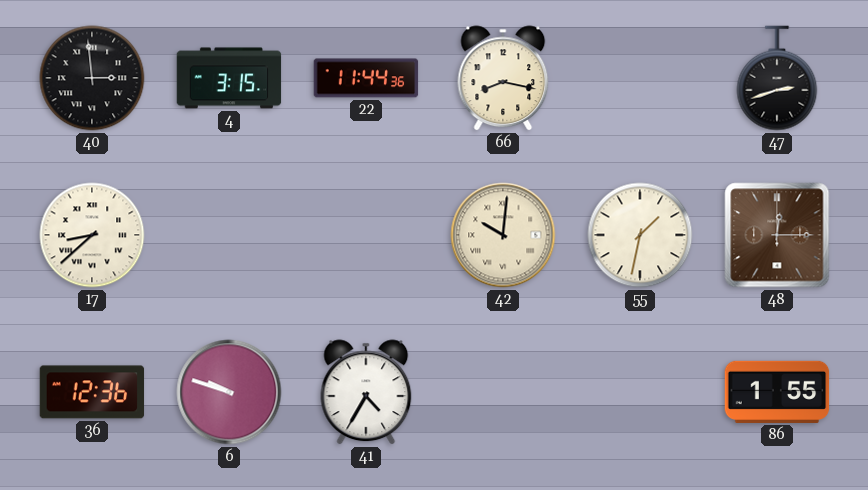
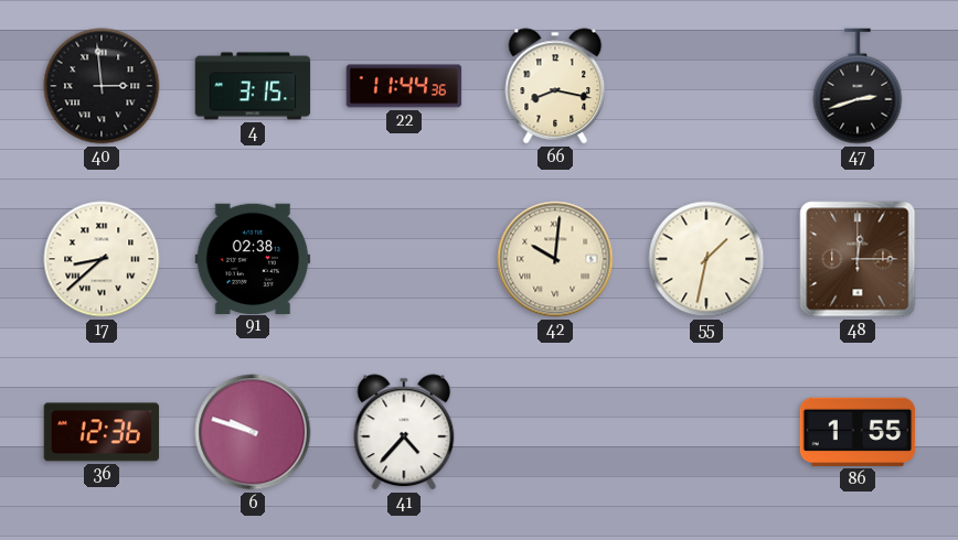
91: none -> 02:38
41: 4:35 -> 4:37
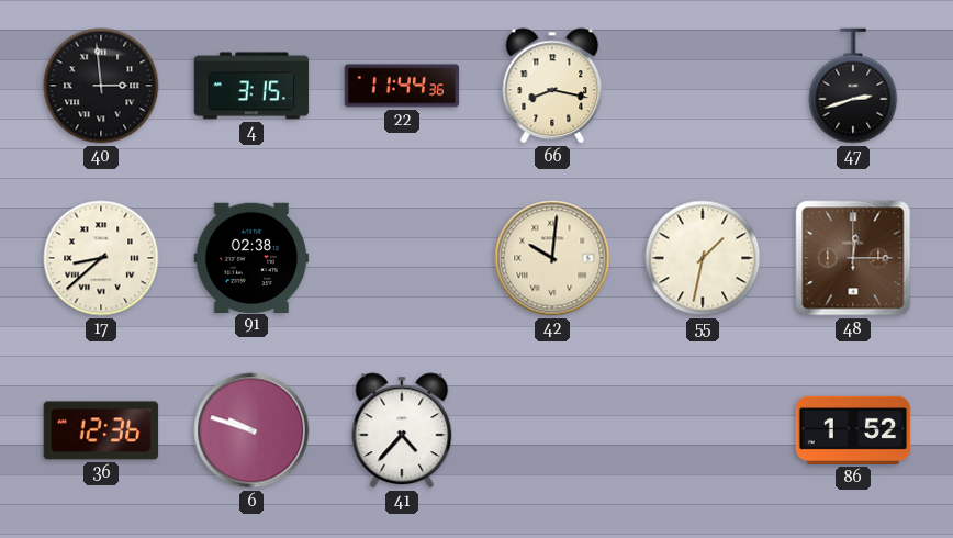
86: 1:55 -> 1:52
